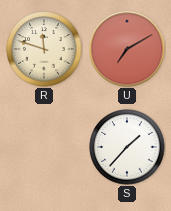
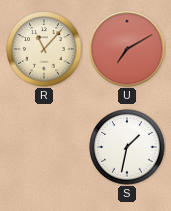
R: 11:48 -> 11:07
S: 1:37 -> 1:32
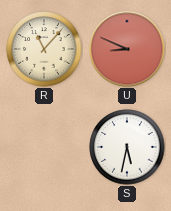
U: 7:10 -> 8:49
S: 1:32 -> 5:32
